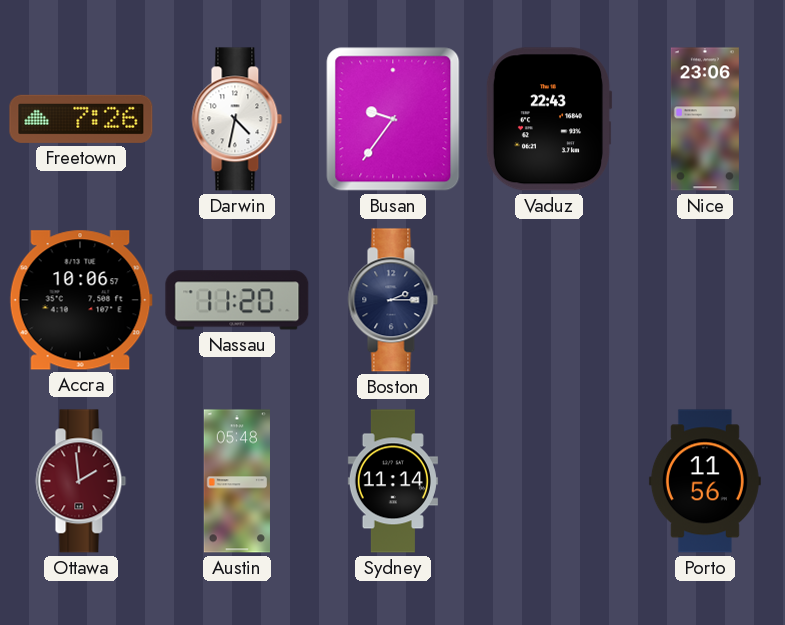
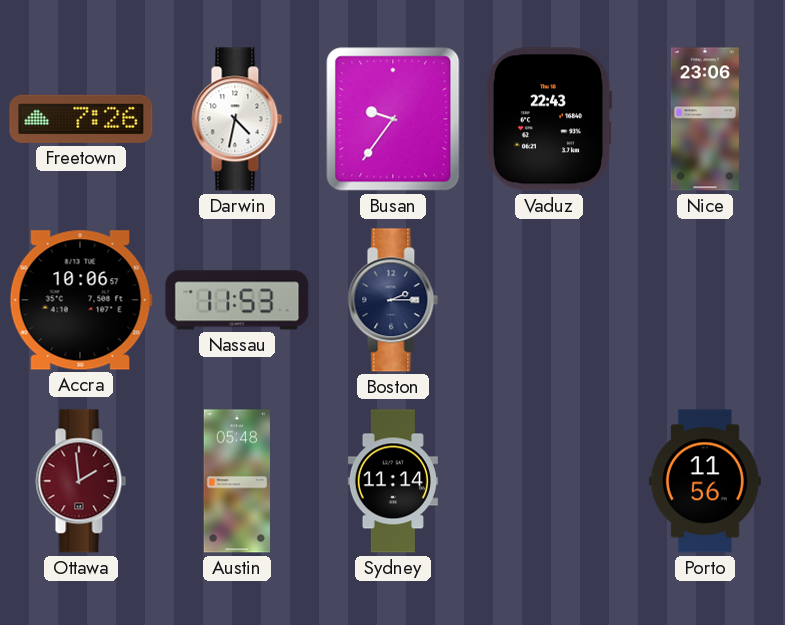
Nassau: 11:20 -> 11:53
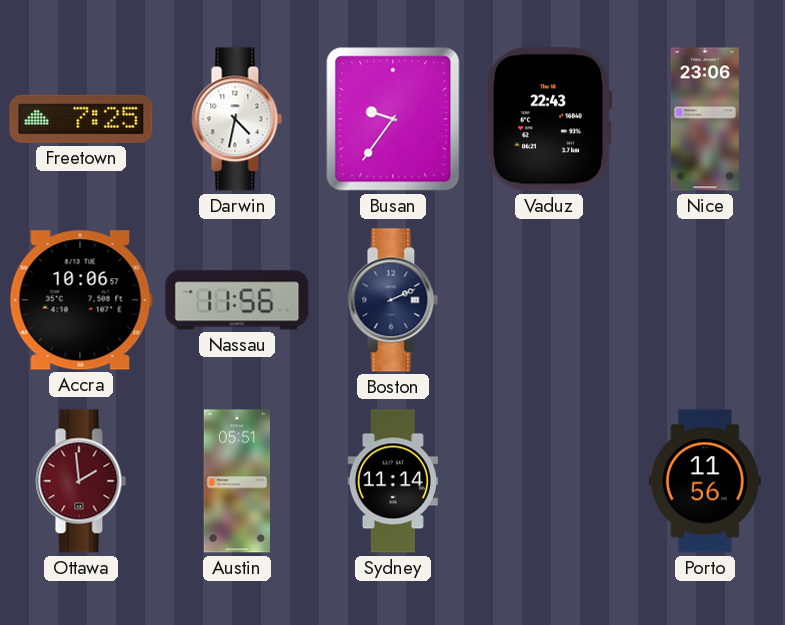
Freetown: 7:26 -> 7:25
Nassau: 11:53 -> 11:56
Boston: 2:15 -> 2:11
Austin: 05:48 -> 05:51
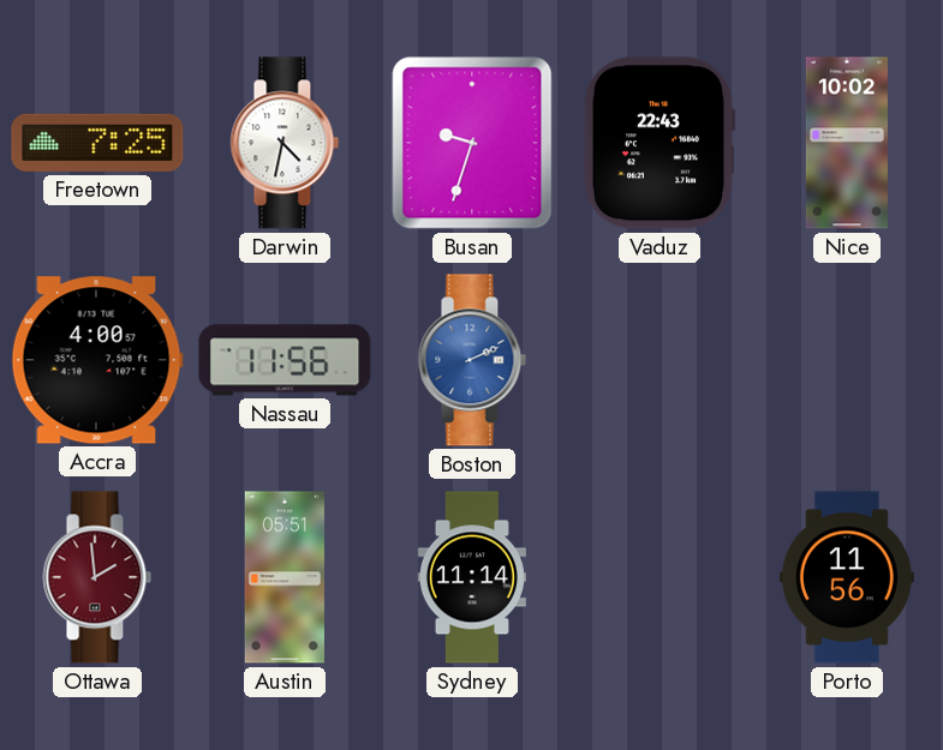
Busan: 9:36 -> 9:33
Nice: 23:06 -> 10:02
Accra: 10:06 -> 4:00
Boston dial: navy -> blue
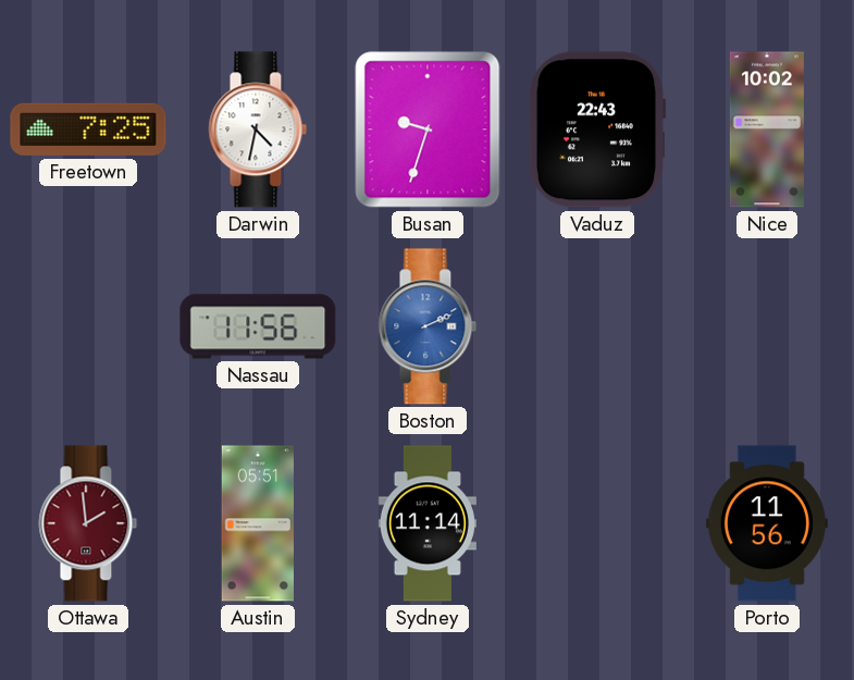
Accra: 4:00 -> none
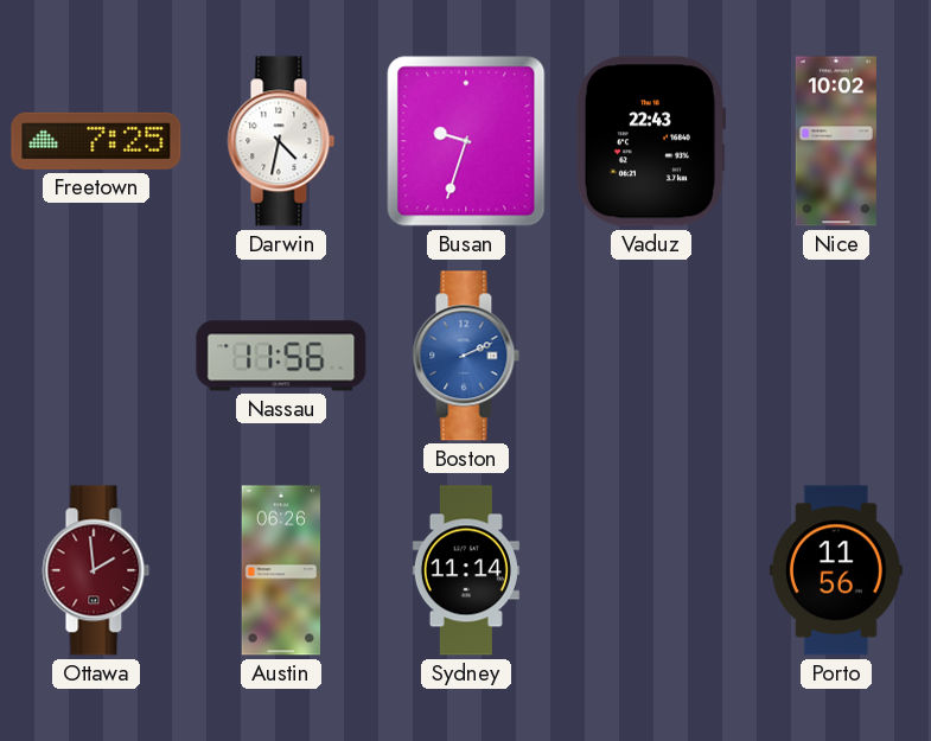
Austin: 05:51 -> 06:26
